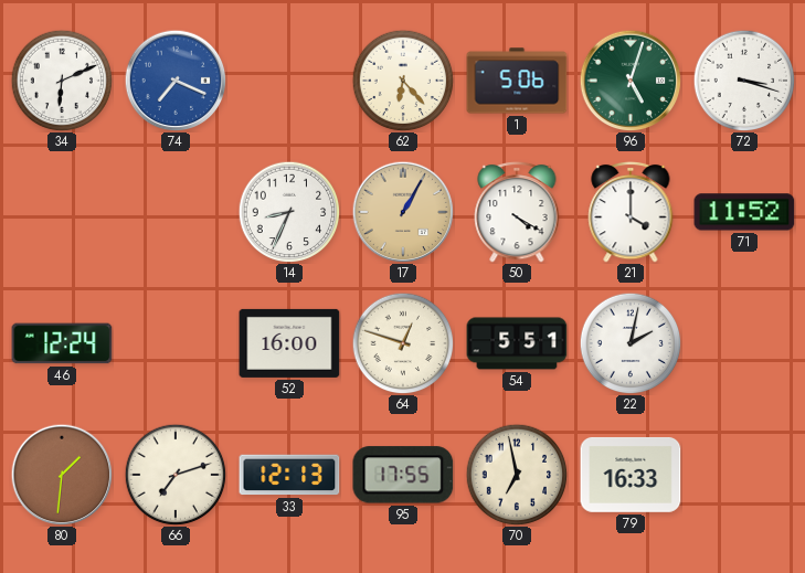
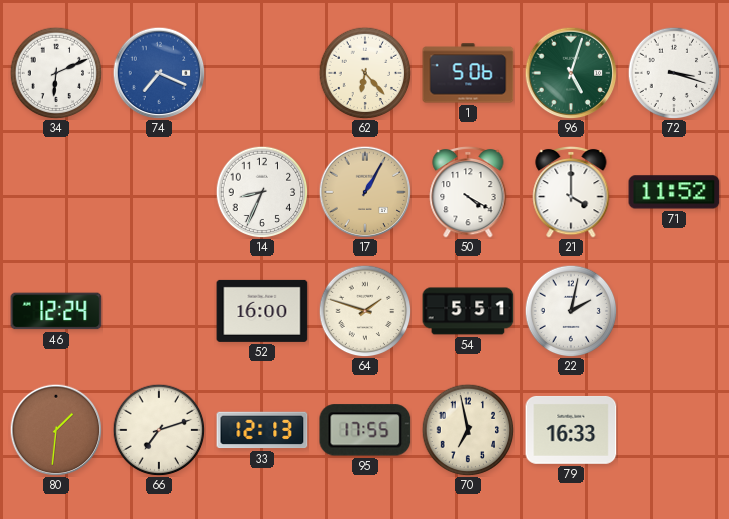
64: 12:48 -> 1:48
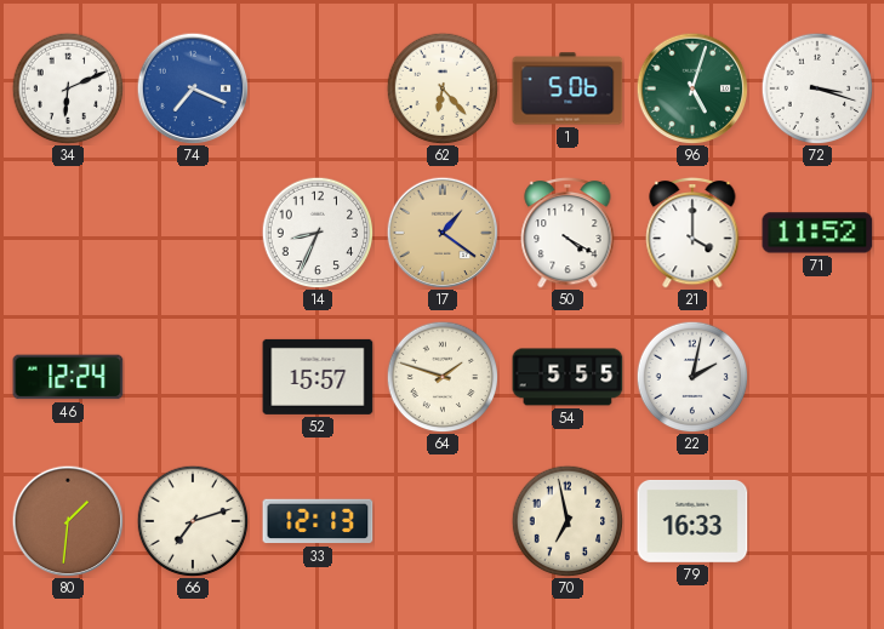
17: 1:05 -> 1:21
52: 16:00 -> 15:57
54: 5:51 -> 5:55
95: 17:55 -> none
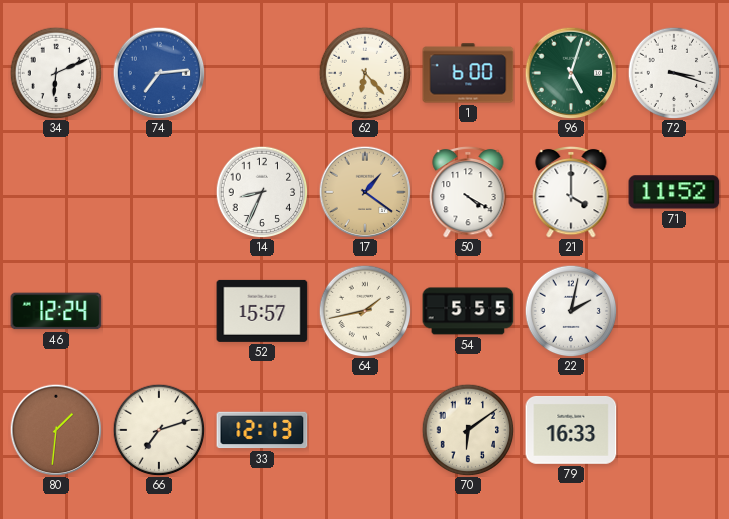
74: 7:19 -> 7:14
1: 5:06 -> 6:00
64: 1:48 -> 1:43
70: 6:58 -> 6:09
